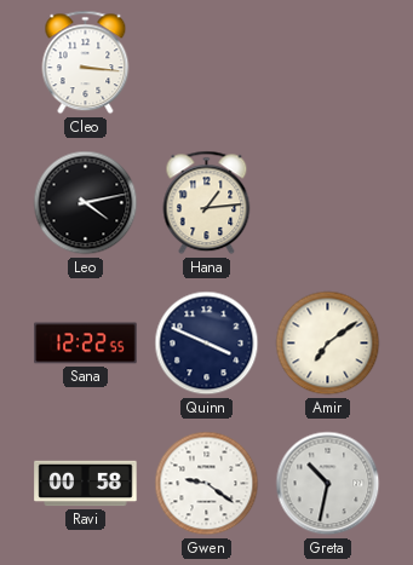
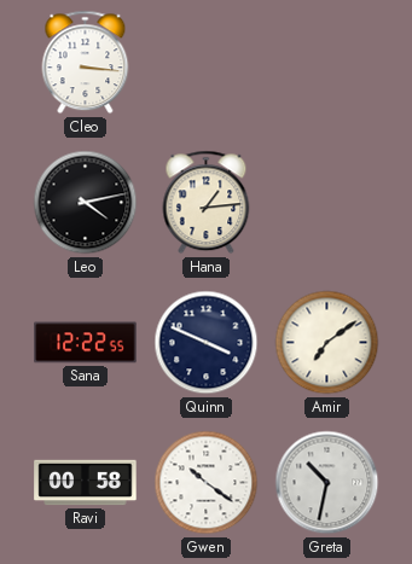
Gwen: 9:21 -> 10:21
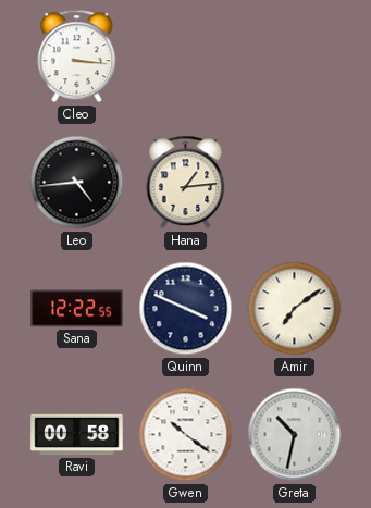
Leo: 4:13 -> 4:44
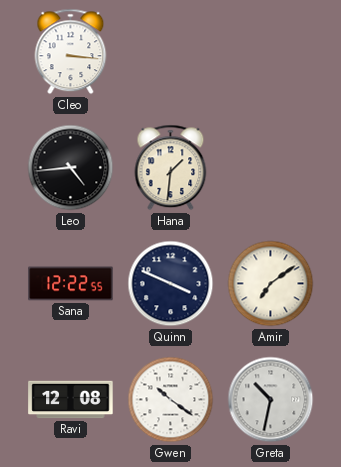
Hana: 1:14 -> 1:31
Ravi: 00:58 -> 12:08
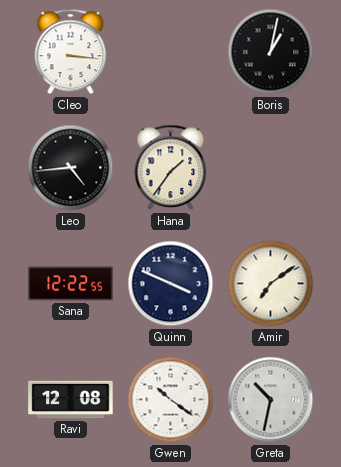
Boris: none -> 1:02
Hana: 1:31 -> 1:36
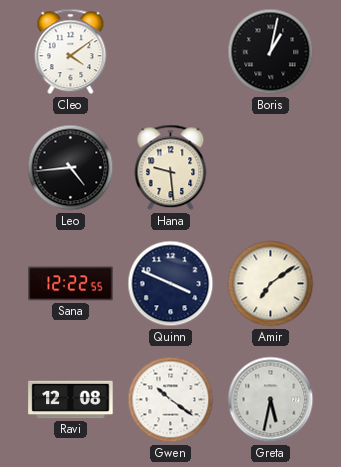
Cleo: 3:16 -> 4:09
Hana: 1:36 -> 9:29
Greta: 10:32 -> 5:32
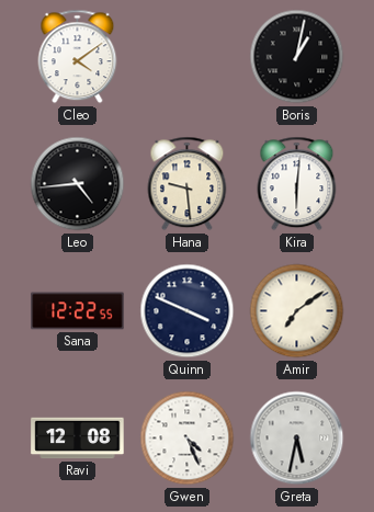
Kira: none -> 6:01
Gwen: 10:21 -> 4:26
